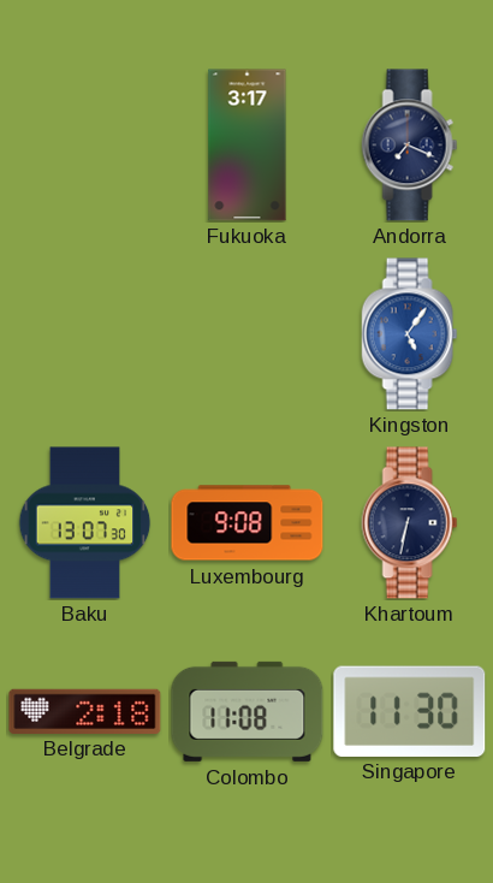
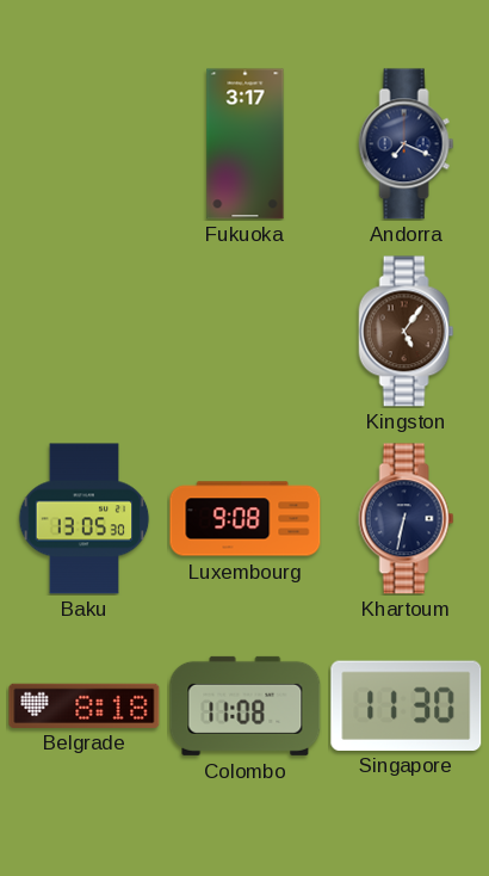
Kingston dial: blue -> brown
Baku: 13:07 -> 13:05
Belgrade: 2:18 -> 8:18
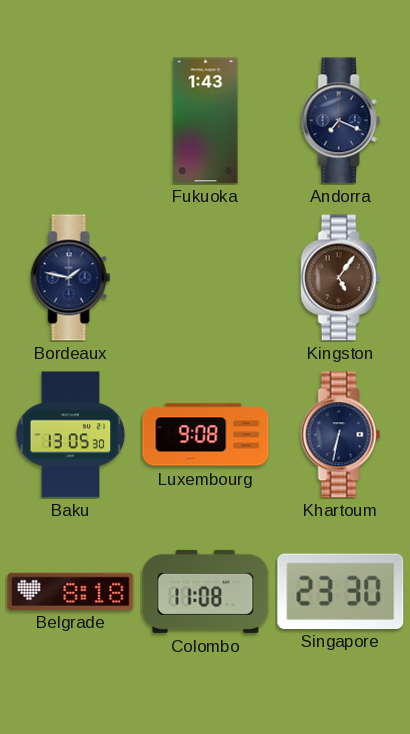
Fukuoka: 3:17 -> 1:43
Bordeaux: none -> 1:47
Singapore: 11:30 -> 23:30
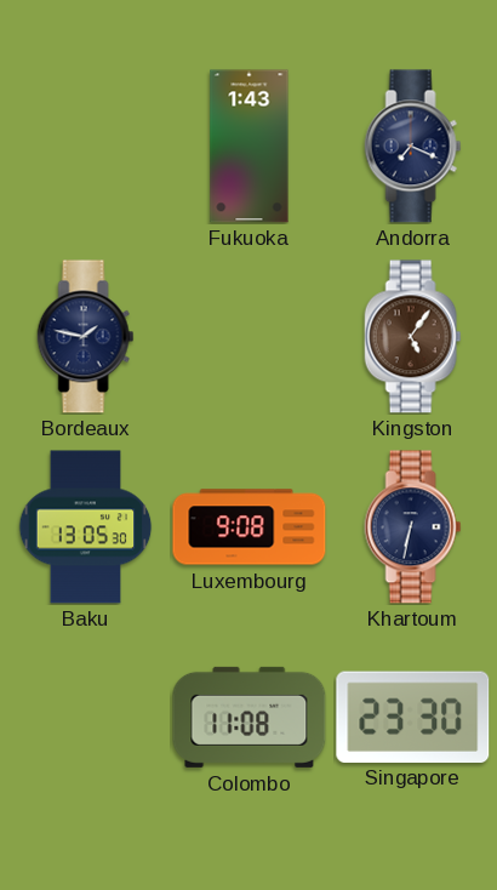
Belgrade: 8:18 -> none
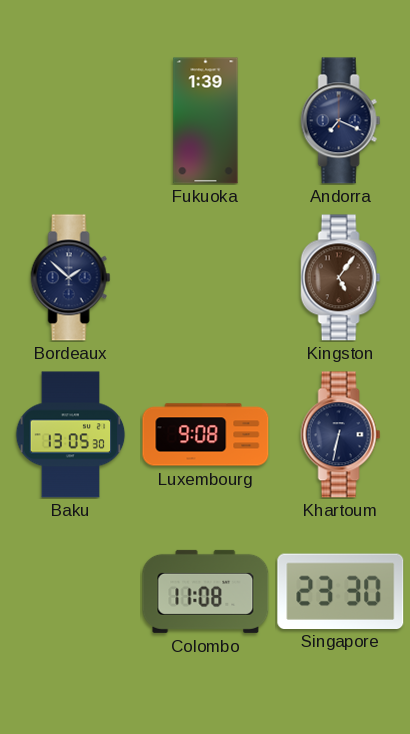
Fukuoka: 1:43 -> 1:39
Bordeaux: 1:47 -> 1:52
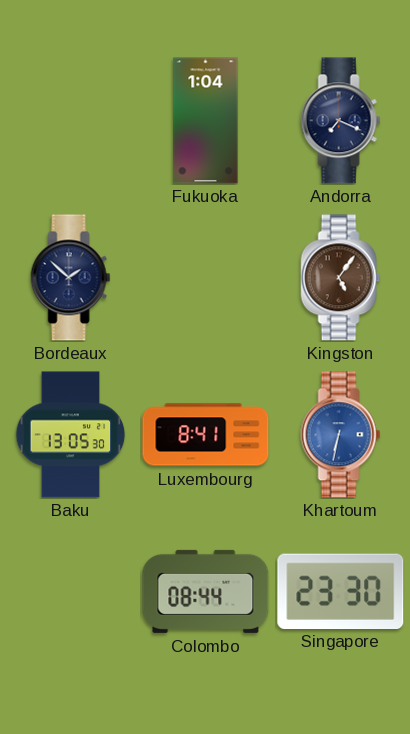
Fukuoka: 1:39 -> 1:04
Luxembourg: 9:08 -> 8:41
Khartoum dial: navy -> blue
Colombo: 11:08 -> 08:44
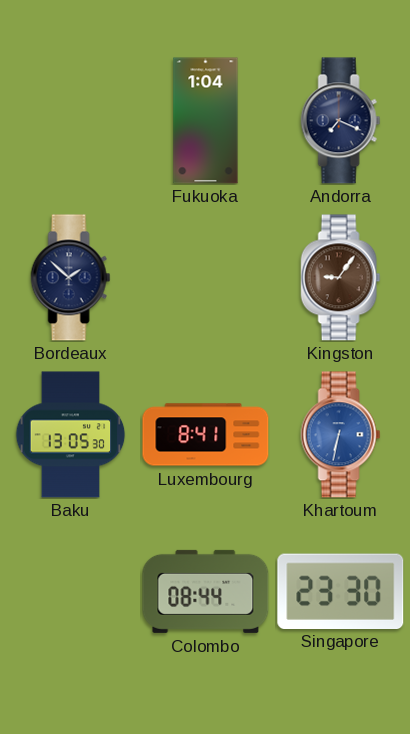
Kingston: 5:06 -> 9:06
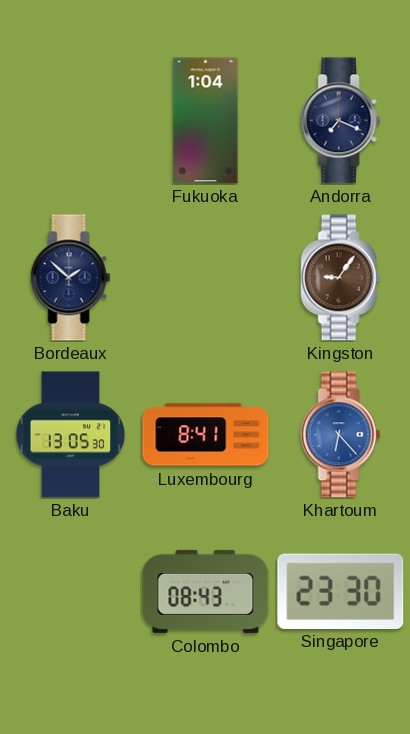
Khartoum: 6:32 -> 6:23
Colombo: 08:44 -> 08:43
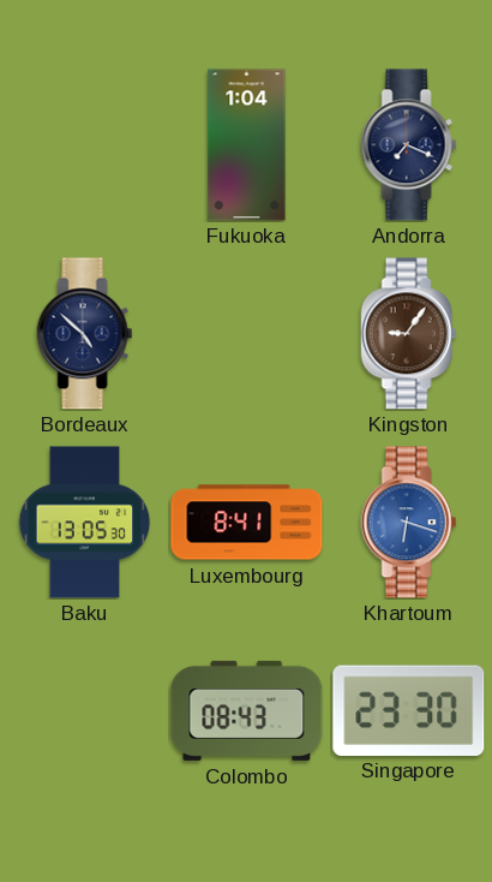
Bordeaux: 1:52 -> 4:52
Khartoum: 6:23 -> 6:18
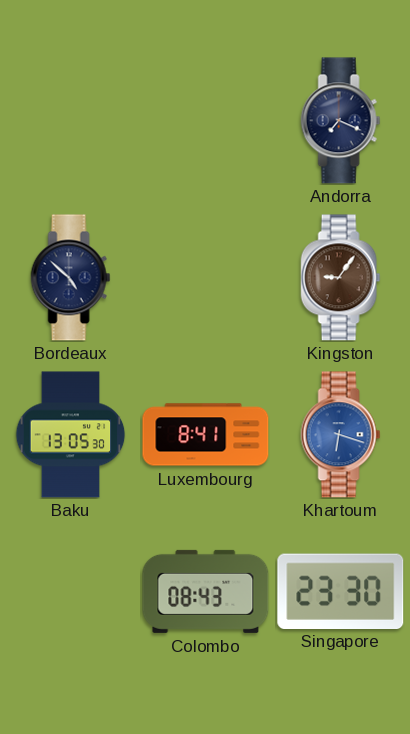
Fukuoka: 1:04 -> none
